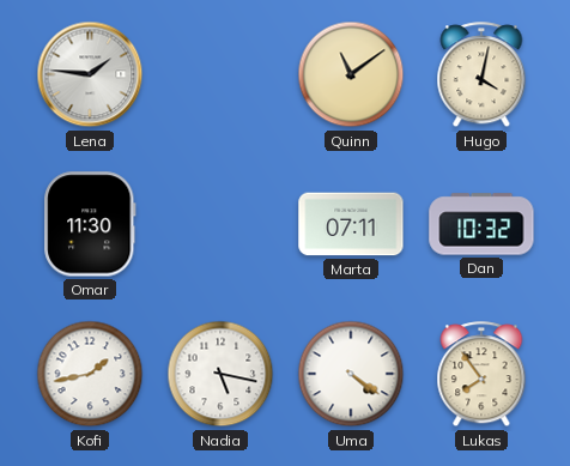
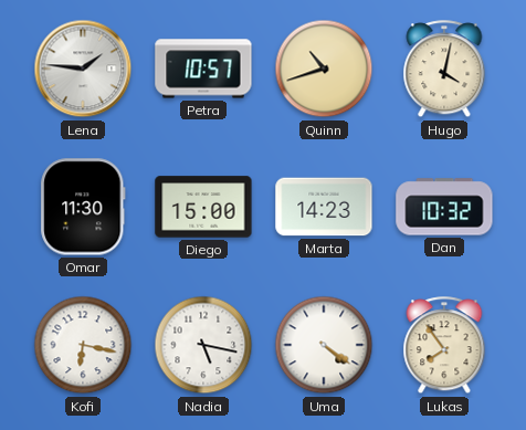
Petra: none -> 10:57
Quinn: 11:09 -> 10:42
Diego: none -> 15:00
Marta: 07:11 -> 14:23
Kofi: 1:43 -> 6:17
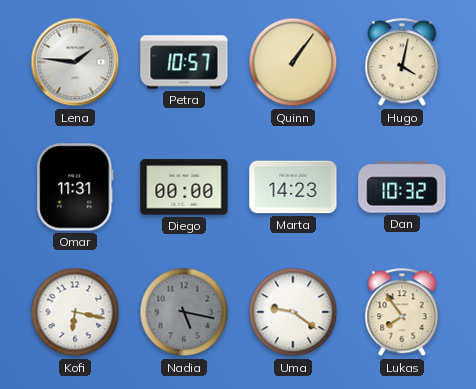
Quinn: 10:42 -> 1:06
Omar: 11:30 -> 11:31
Diego: 15:00 -> 00:00
Nadia dial: white -> grey
Uma: 4:21 -> 9:21
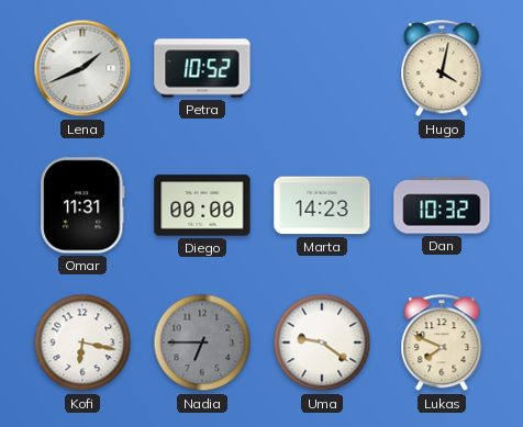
Lena: 1:46 -> 1:41
Petra: 10:57 -> 10:52
Quinn: 1:06 -> none
Nadia: 5:17 -> 6:45
Lukas: 7:54 -> 7:49
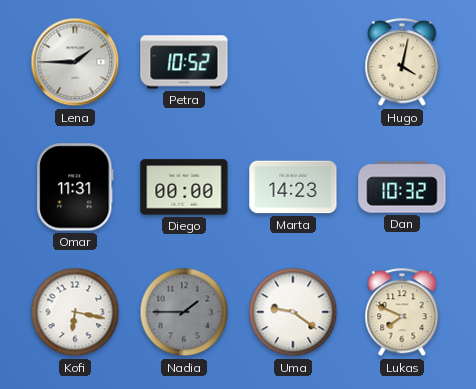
Lena: 1:41 -> 1:45
Nadia: 6:45 -> 1:45
